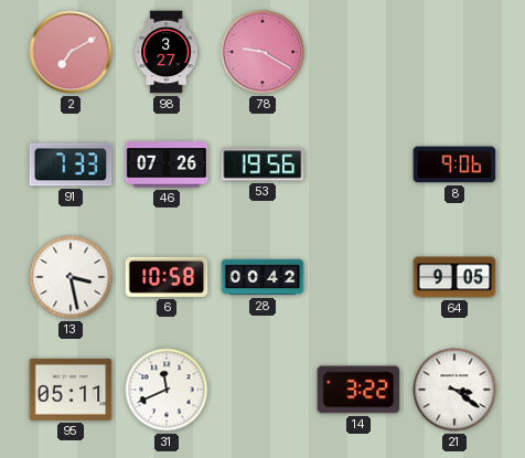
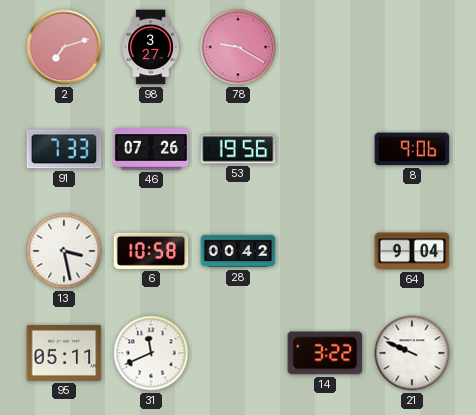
2: 7:10 -> 7:12
64: 9:05 -> 9:04
21: 3:21 -> 9:49
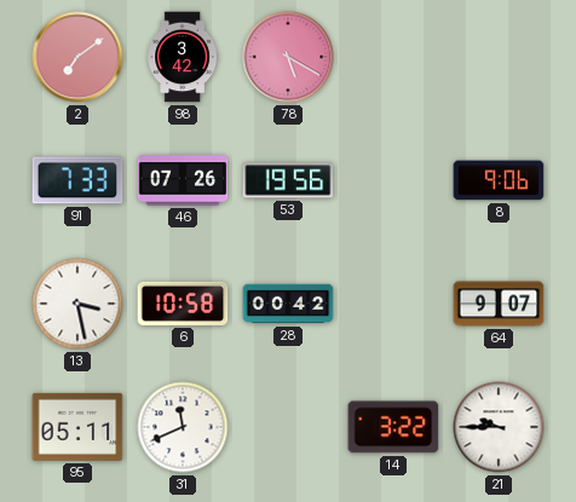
2: 7:12 -> 7:09
98: 3:27 -> 3:42
78: 9:20 -> 5:20
64: 9:04 -> 9:07
21: 9:49 -> 9:45
